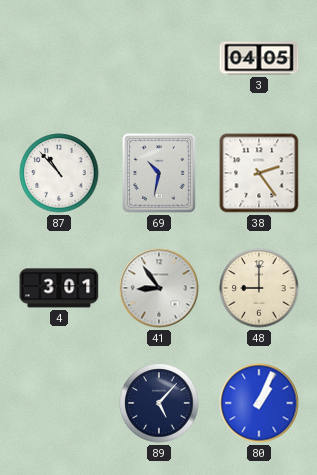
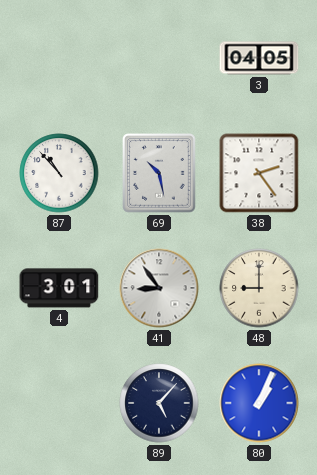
69: 10:32 -> 10:28
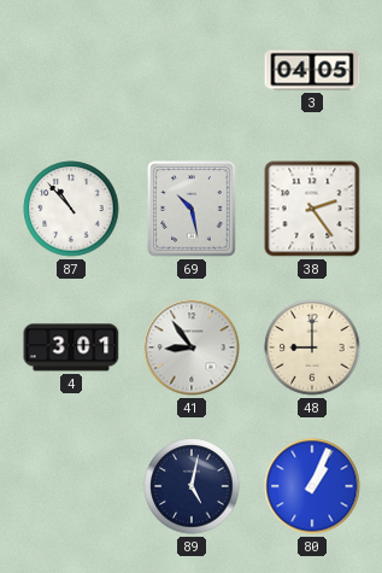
89: 5:07 -> 5:02
